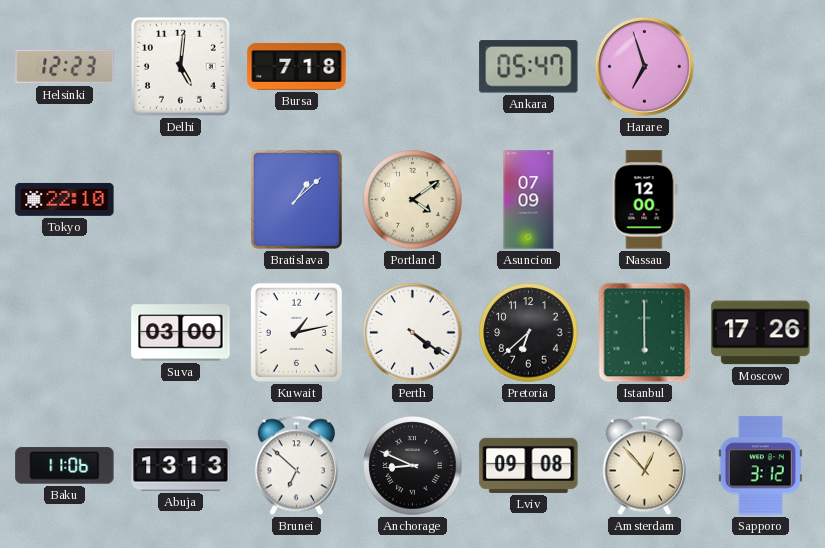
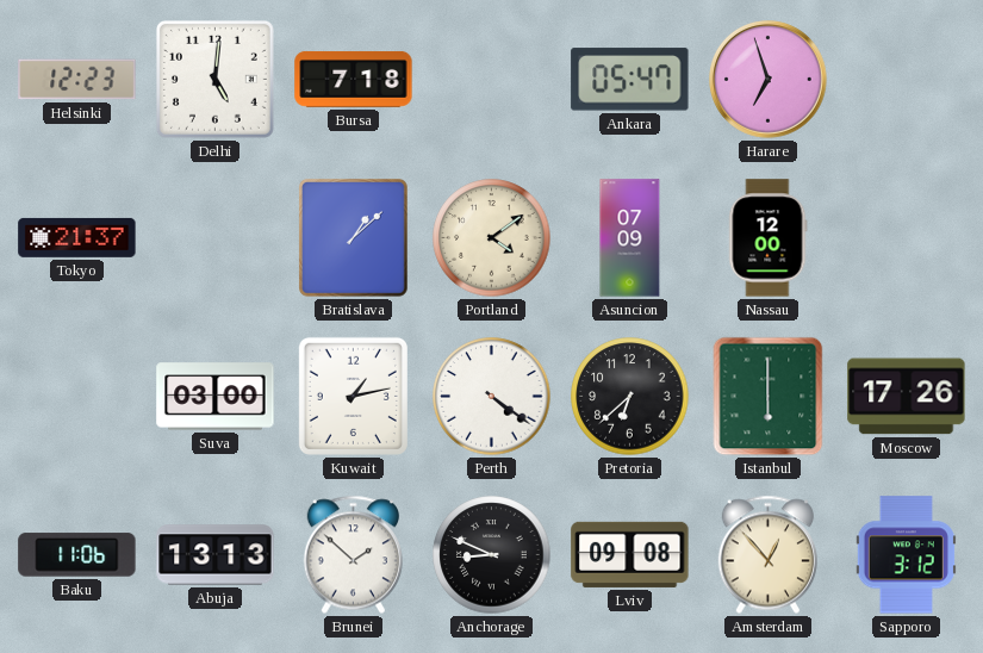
Tokyo: 22:10 -> 21:37
Brunei: 6:52 -> 1:52
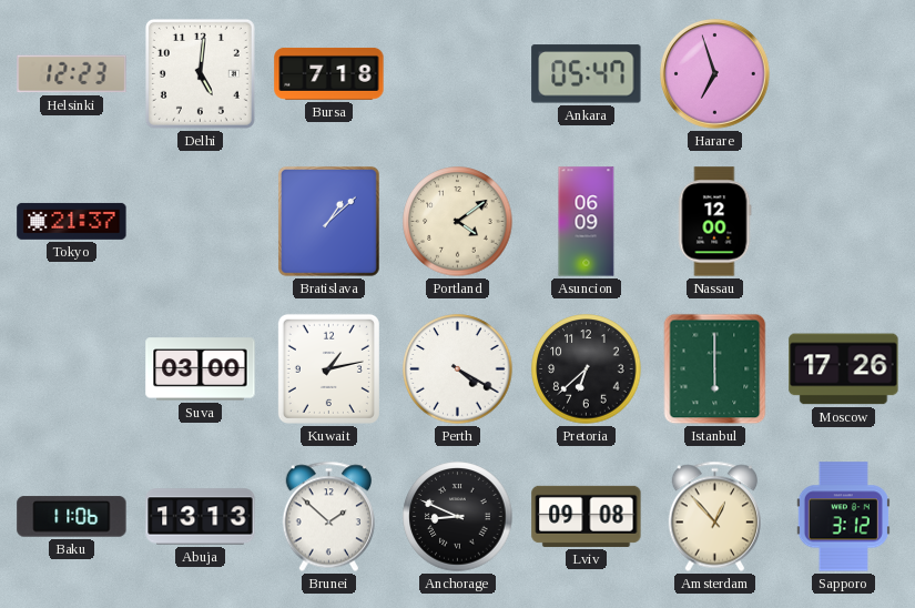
Asuncion: 07:09 -> 06:09
Perth: 4:21 -> 4:20
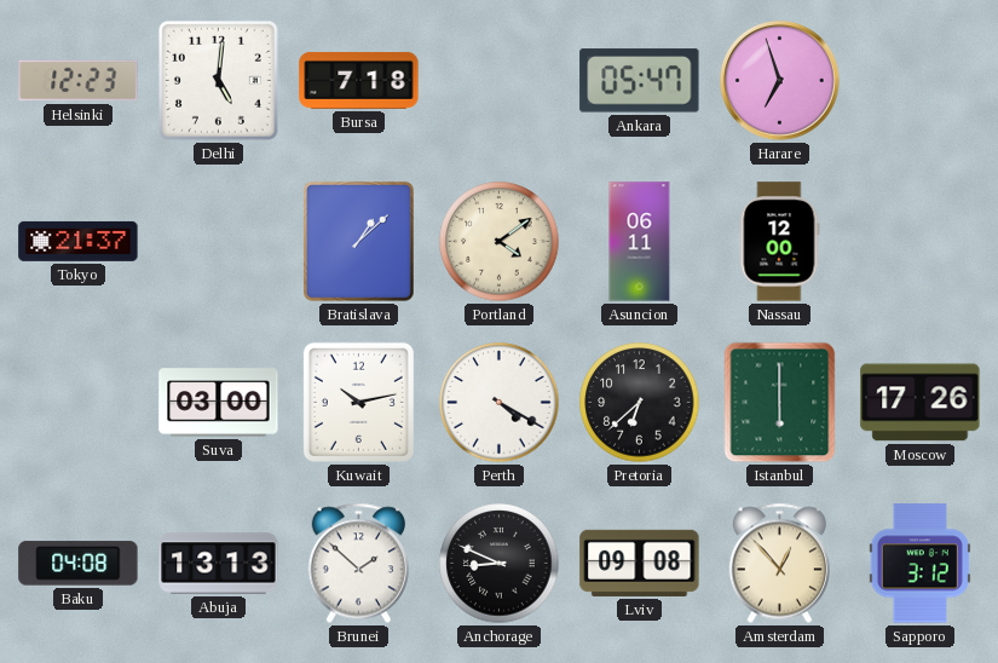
Asuncion: 06:09 -> 06:11
Kuwait: 1:13 -> 10:13
Baku: 11:06 -> 04:08
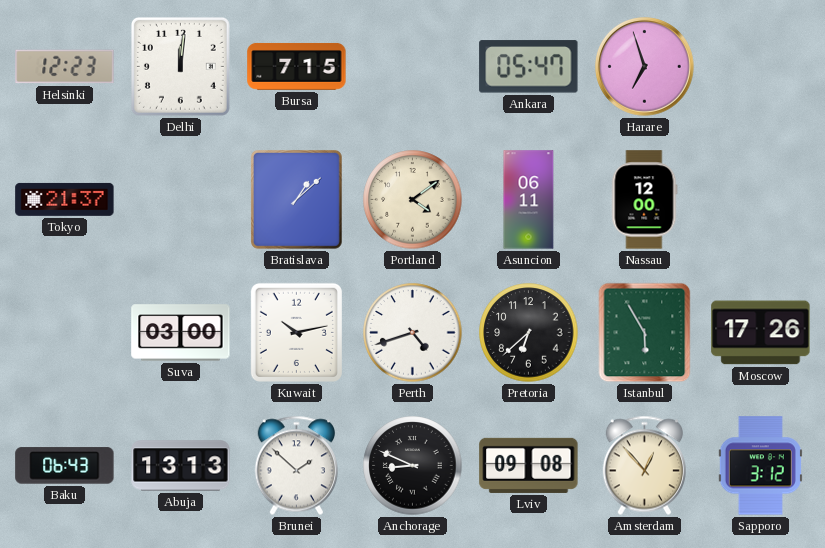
Delhi: 5:01 -> 12:01
Bursa: 7:18 -> 7:15
Perth: 4:20 -> 4:42
Istanbul: 6:00 -> 5:55
Baku: 04:08 -> 06:43
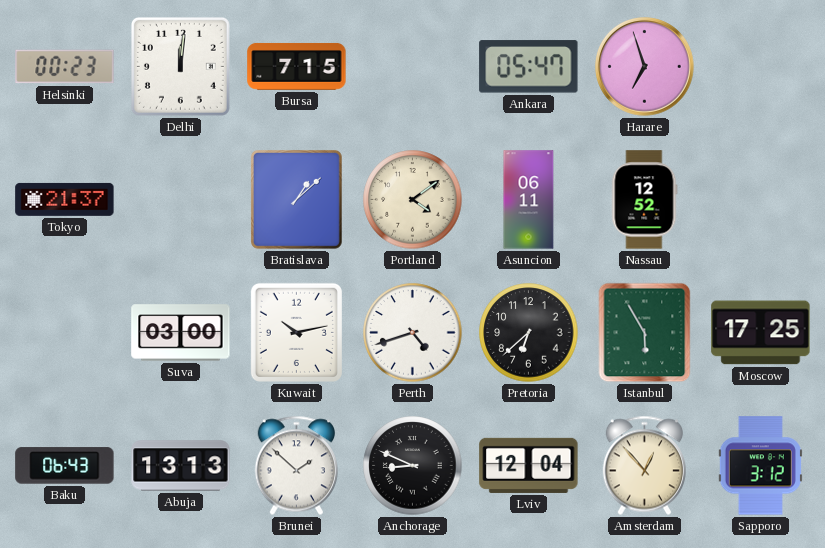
Helsinki: 12:23 -> 00:23
Nassau: 12:00 -> 12:52
Moscow: 17:26 -> 17:25
Lviv: 09:08 -> 12:04
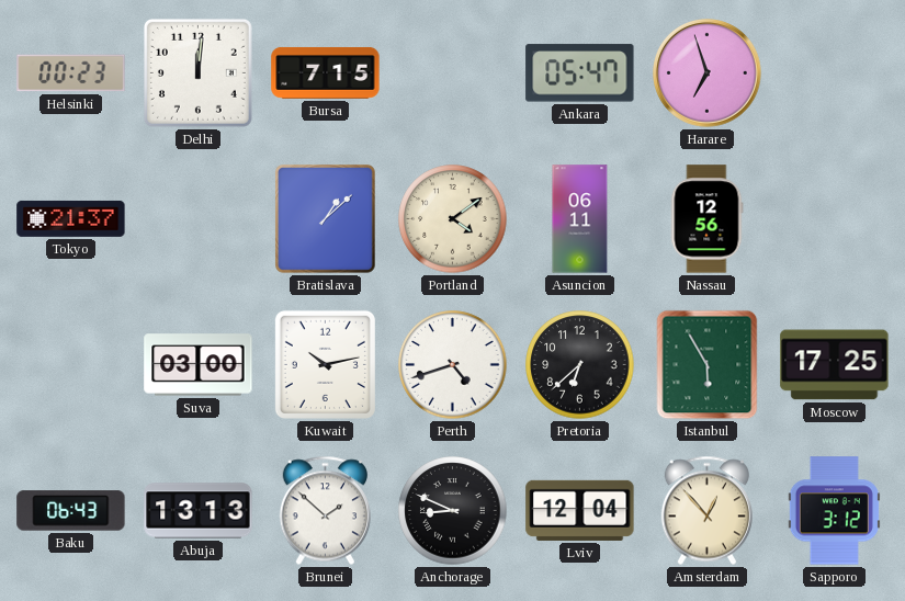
Nassau: 12:52 -> 12:56
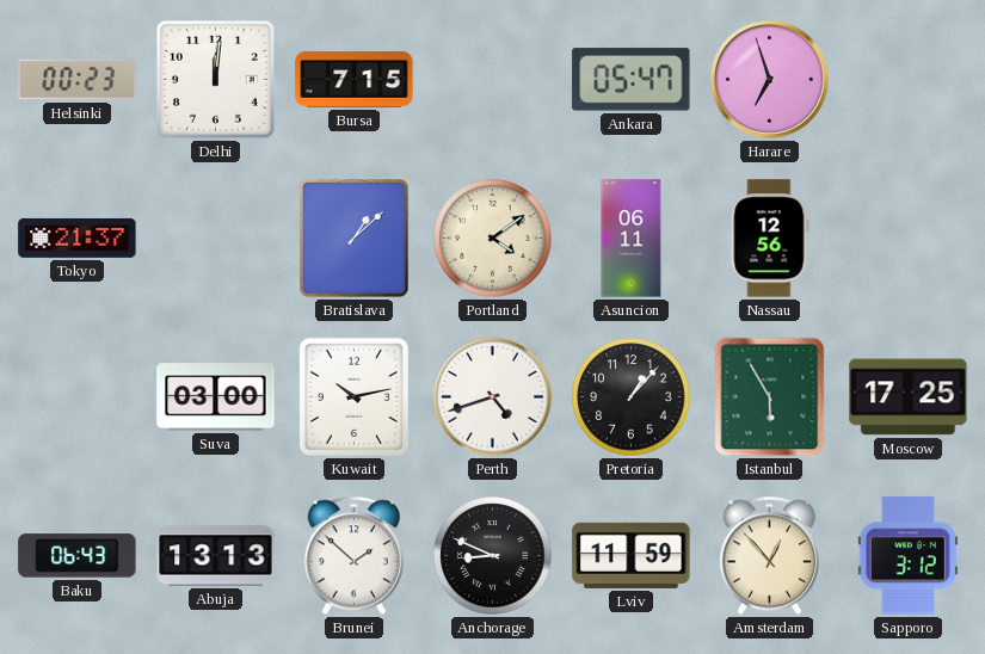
Pretoria: 6:38 -> 1:07
Lviv: 12:04 -> 11:59
